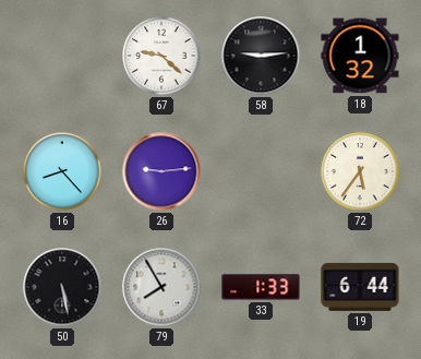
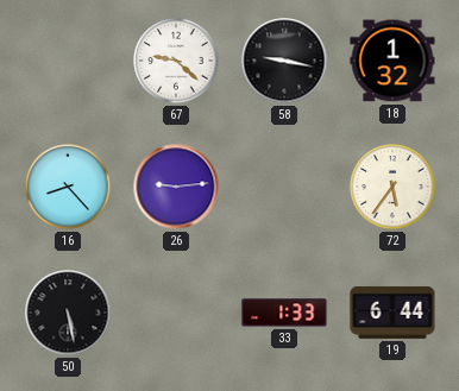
58: 9:14 -> 9:17
79: 7:55 -> none
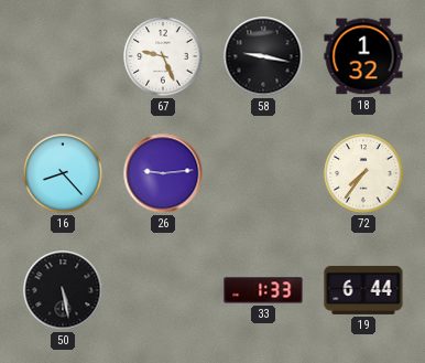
67: 9:22 -> 9:26
72: 5:36 -> 7:36
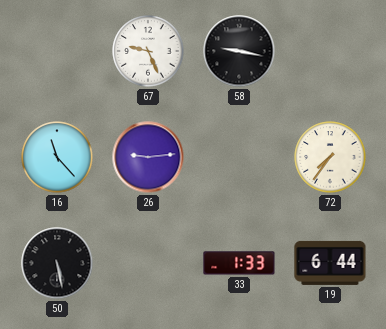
18: 1:32 -> none
16: 8:23 -> 11:23
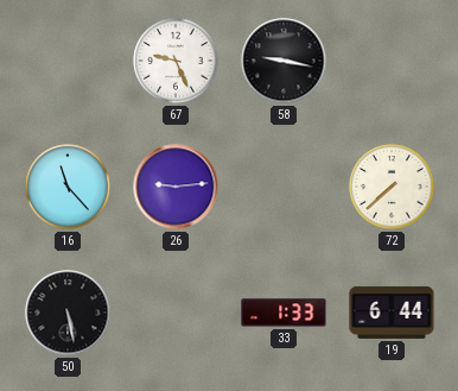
72: 7:36 -> 7:38
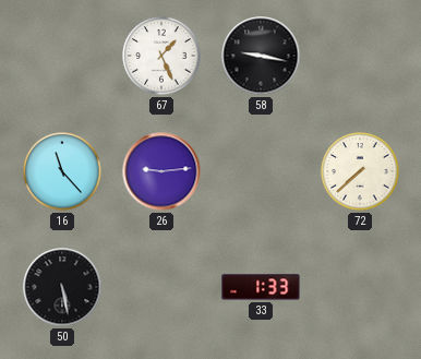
67: 9:26 -> 1:26
19: 6:44 -> none
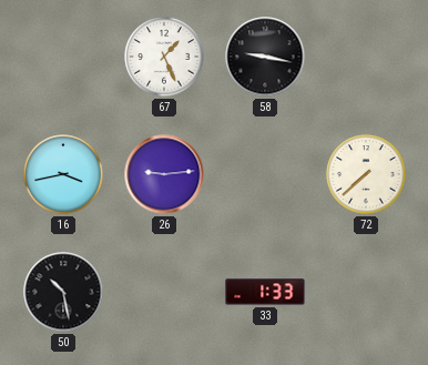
16: 11:23 -> 3:43
50: 5:28 -> 10:28
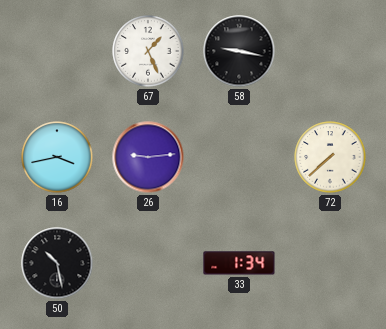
33: 1:33 -> 1:34
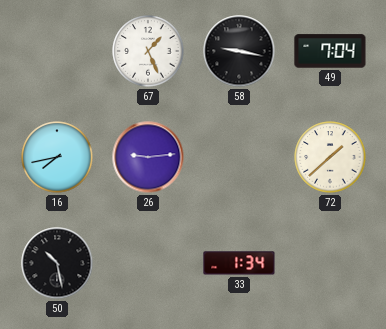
49: none -> 7:04
16: 3:43 -> 7:43
72: 7:38 -> 1:38
